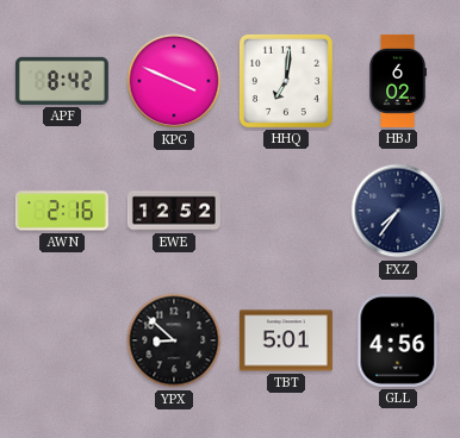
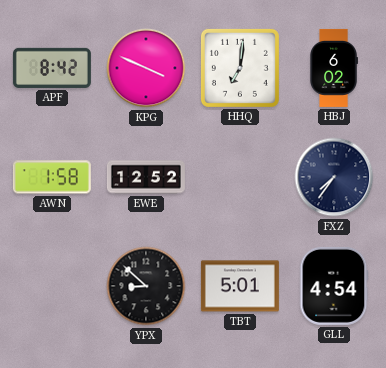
AWN: 2:16 -> 1:58
GLL: 4:56 -> 4:54
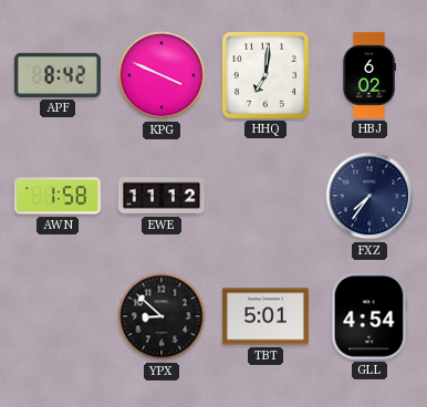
EWE: 12:52 -> 11:12
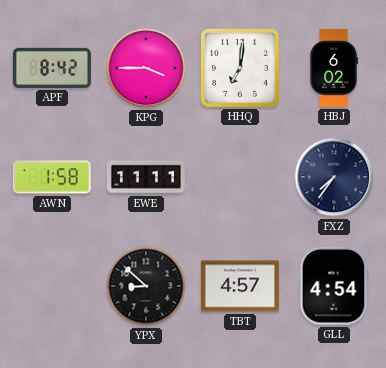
KPG: 3:49 -> 3:45
EWE: 11:12 -> 11:11
TBT: 5:01 -> 4:57
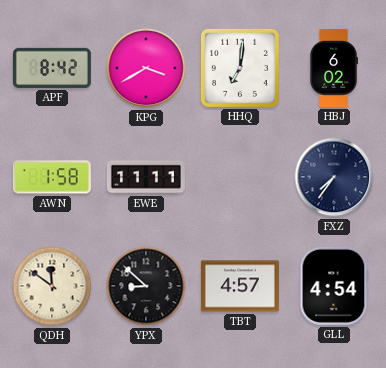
KPG: 3:45 -> 3:40
QDH: none -> 11:51
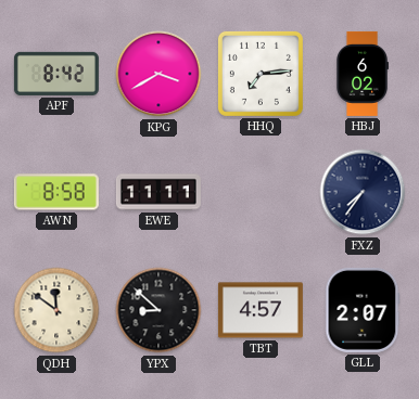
HHQ: 7:01 -> 7:14
AWN: 1:58 -> 8:58
GLL: 4:54 -> 2:07
